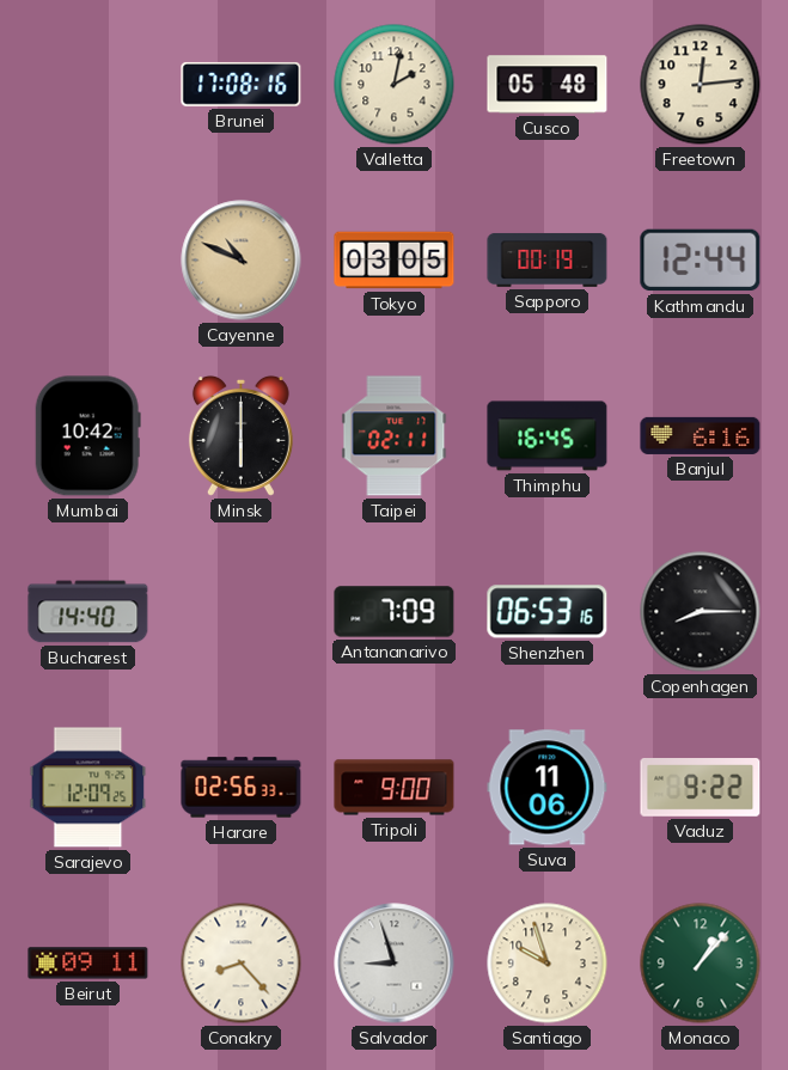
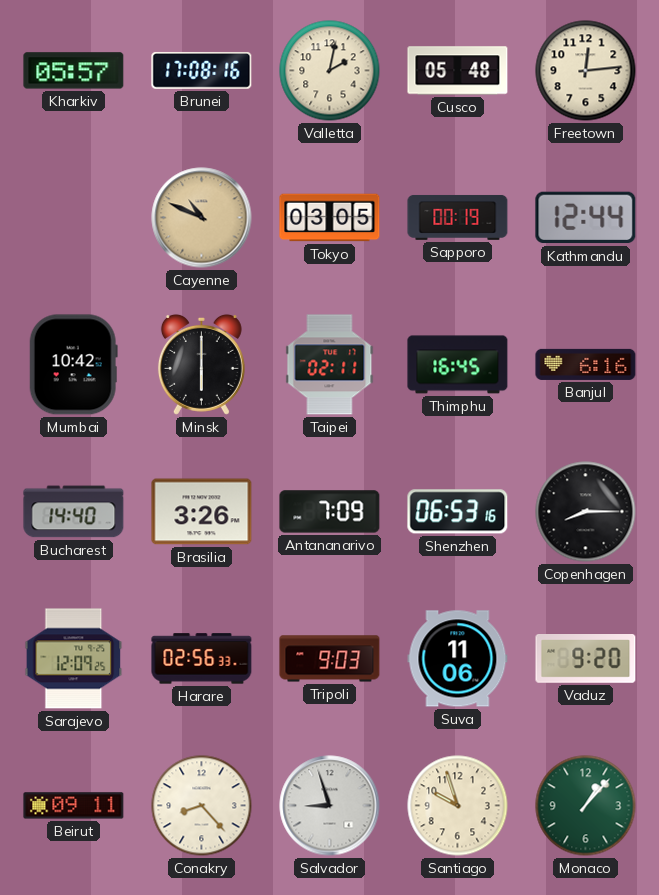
Kharkiv: none -> 05:57
Brasilia: none -> 3:26
Tripoli: 9:00 -> 9:03
Vaduz: 9:22 -> 9:20
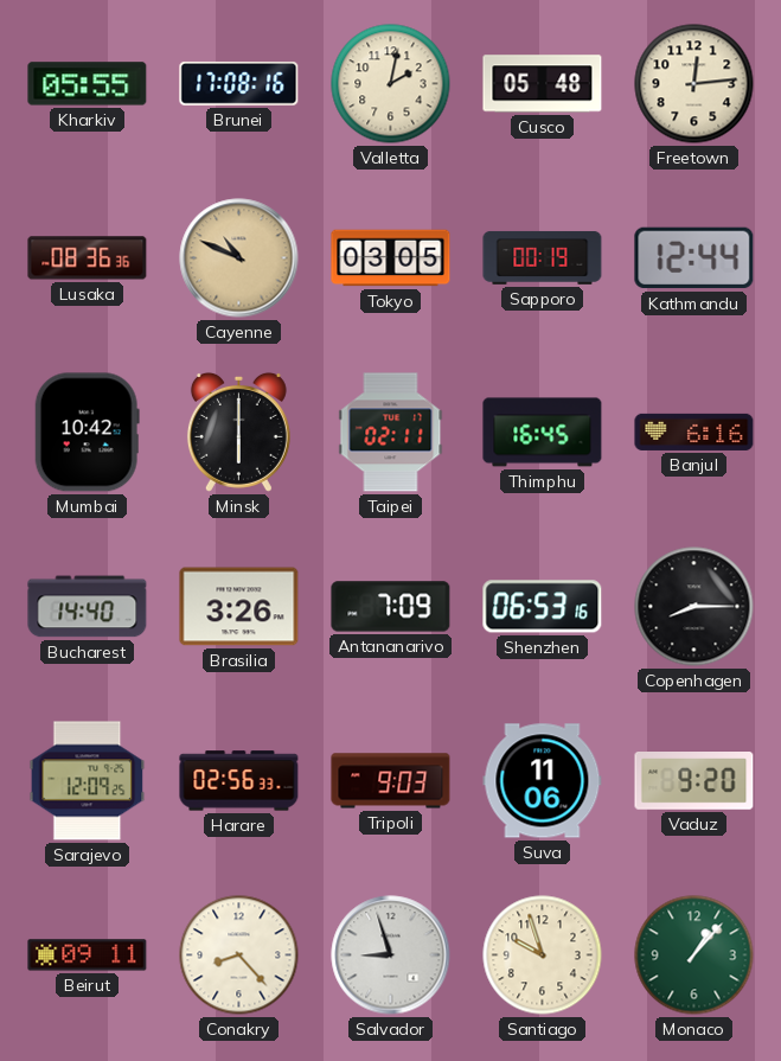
Kharkiv: 05:57 -> 05:55
Lusaka: none -> 08:36
